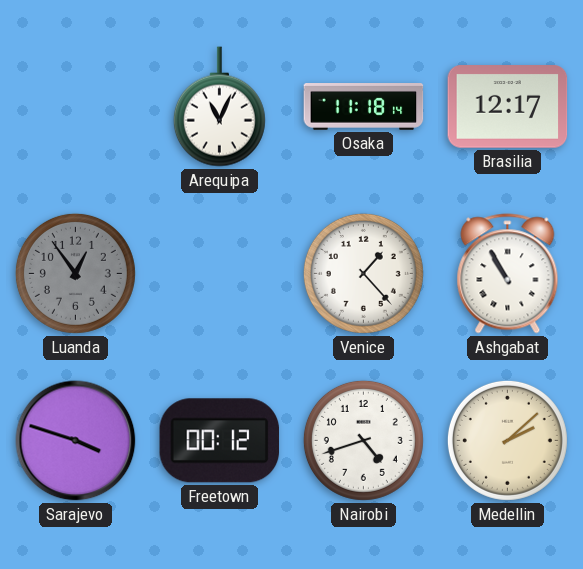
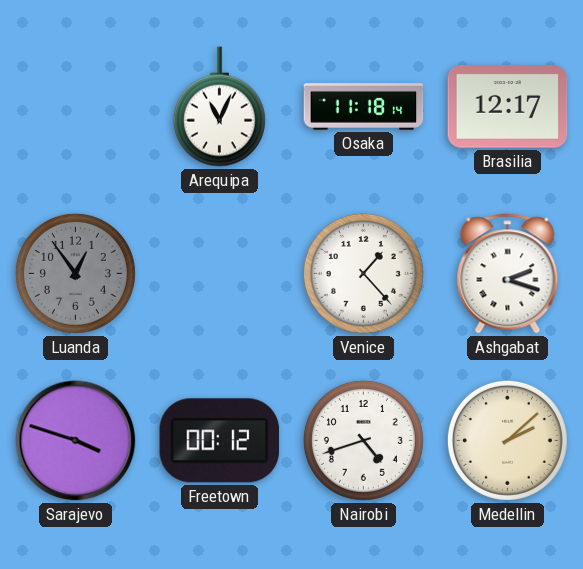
Ashgabat: 10:55 -> 2:18
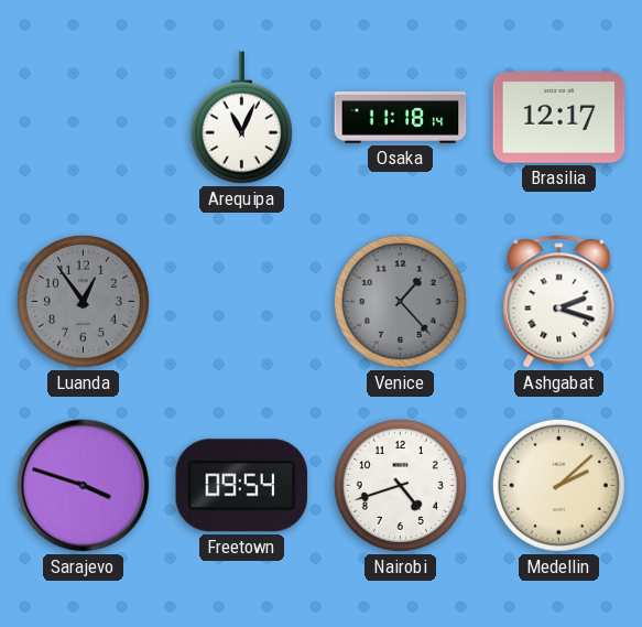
Venice dial: white -> grey
Freetown: 00:12 -> 09:54
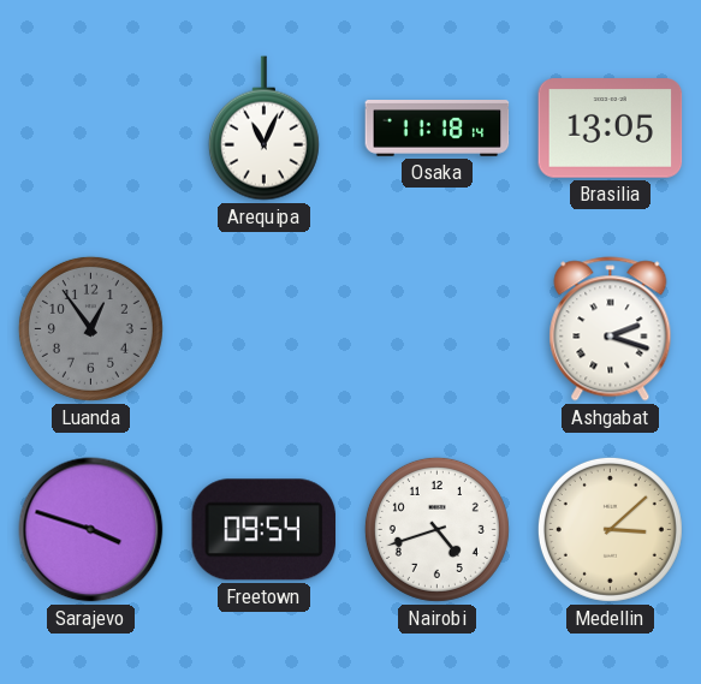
Brasilia: 12:17 -> 13:05
Venice: 1:23 -> none
Medellin: 2:08 -> 3:08
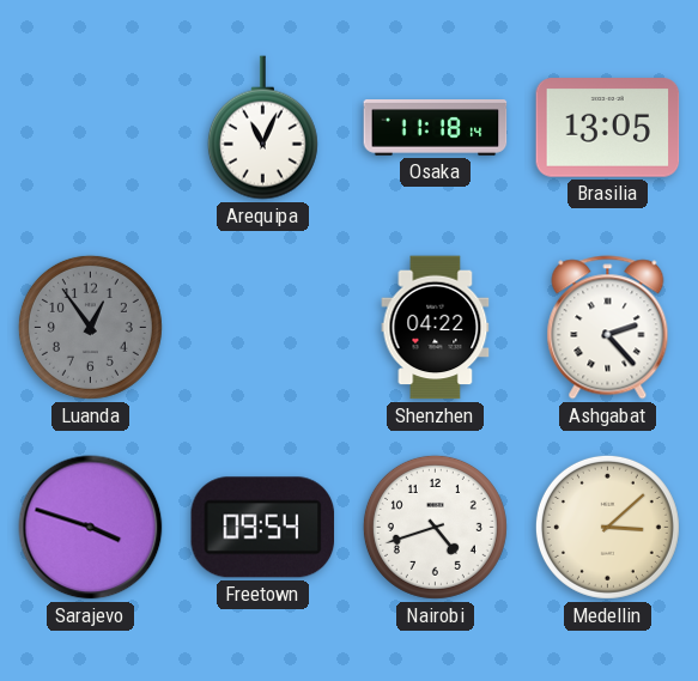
Shenzhen: none -> 04:22
Ashgabat: 2:18 -> 2:23
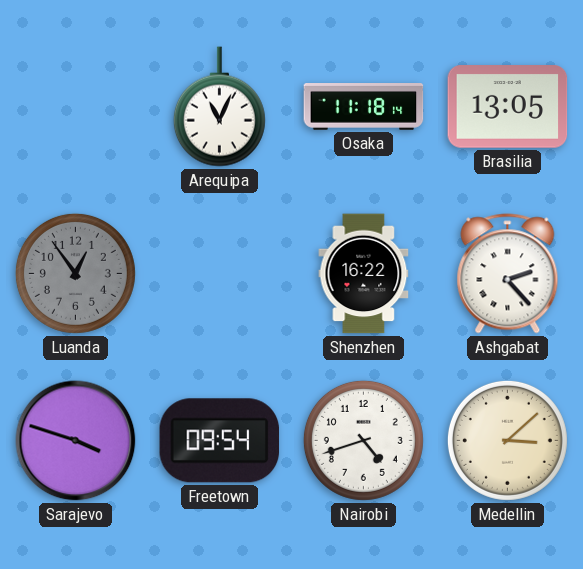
Shenzhen: 04:22 -> 16:22
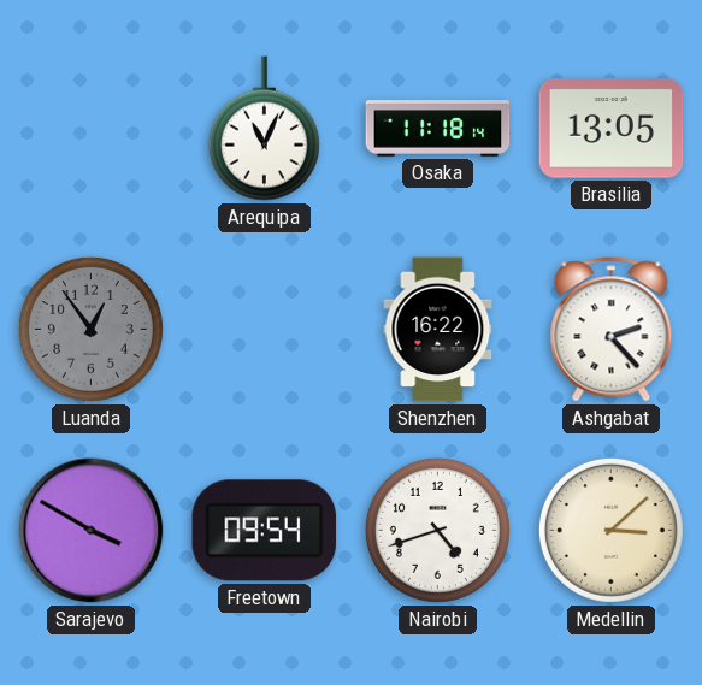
Sarajevo: 3:48 -> 3:50
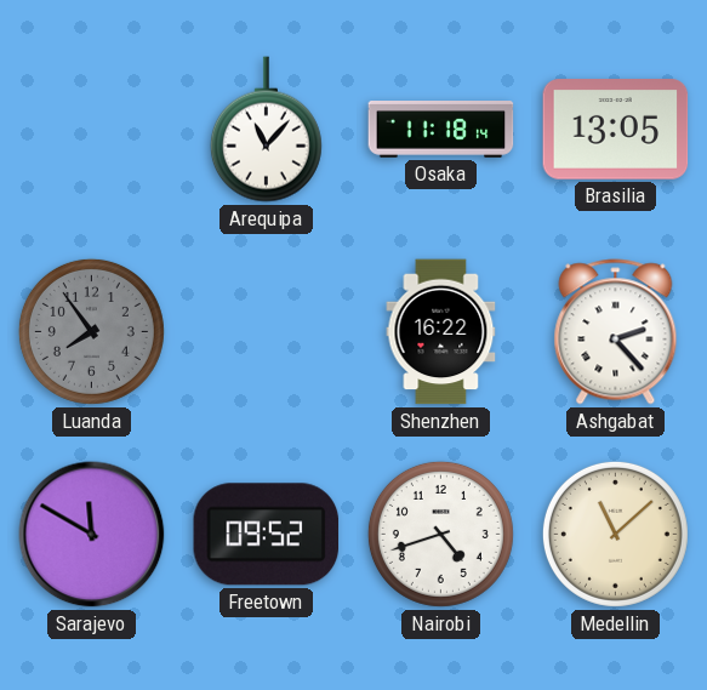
Arequipa: 11:04 -> 11:07
Luanda: 12:54 -> 7:54
Sarajevo: 3:50 -> 11:50
Freetown: 09:54 -> 09:52
Medellin: 3:08 -> 11:08
